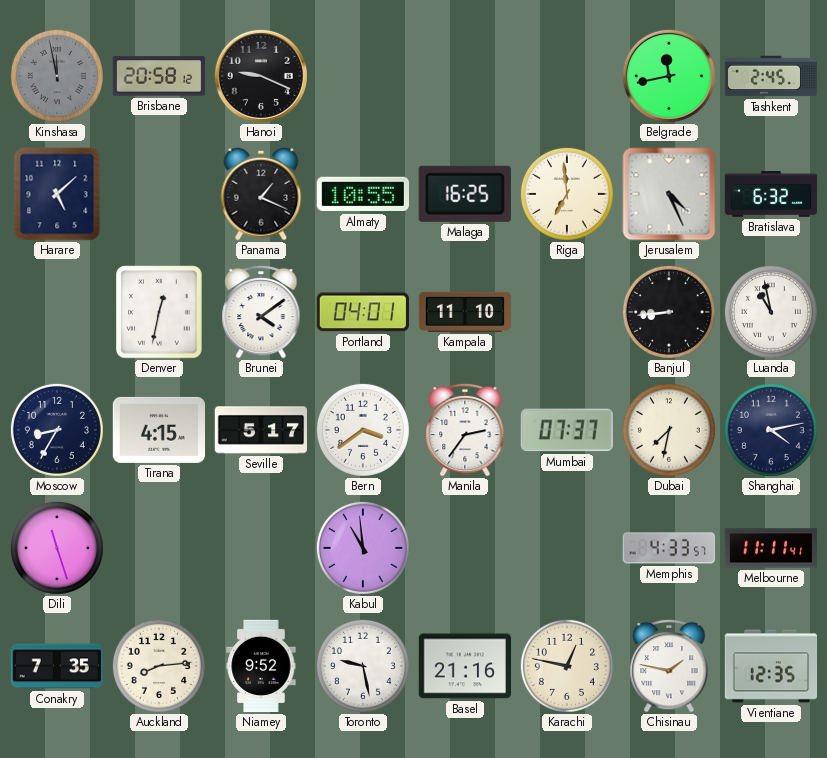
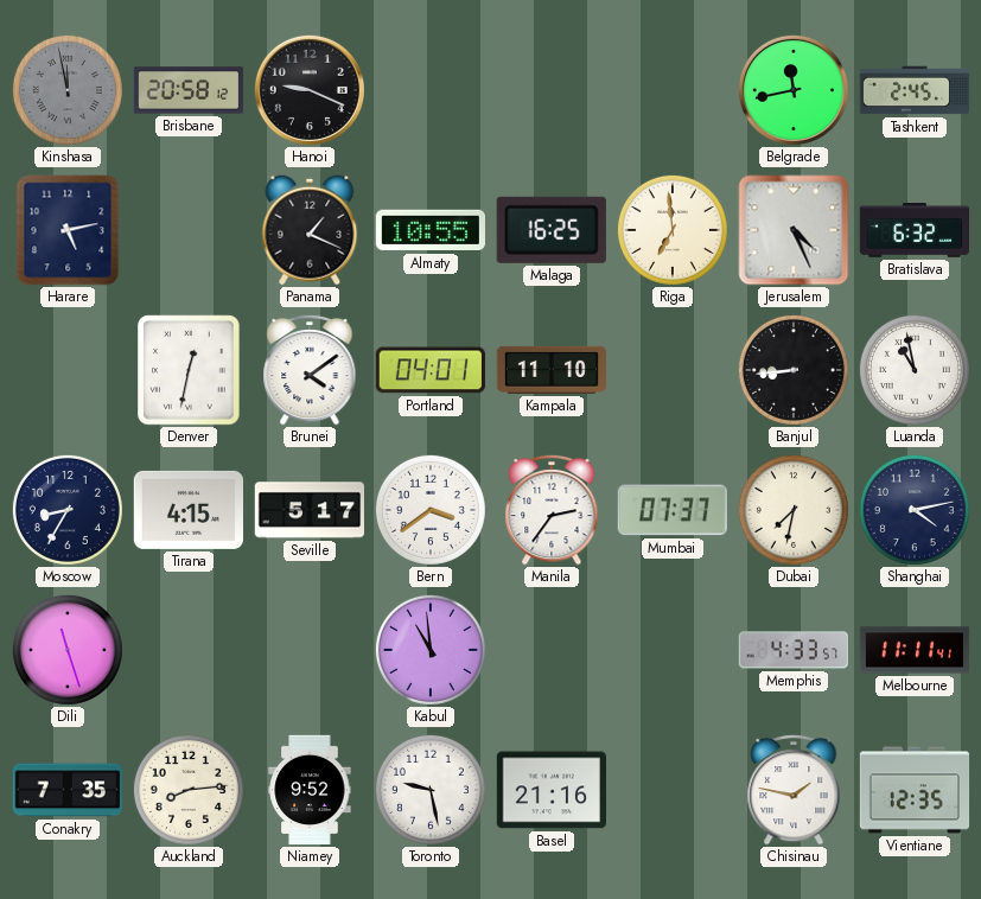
Harare: 5:08 -> 5:13
Karachi: 12:47 -> none
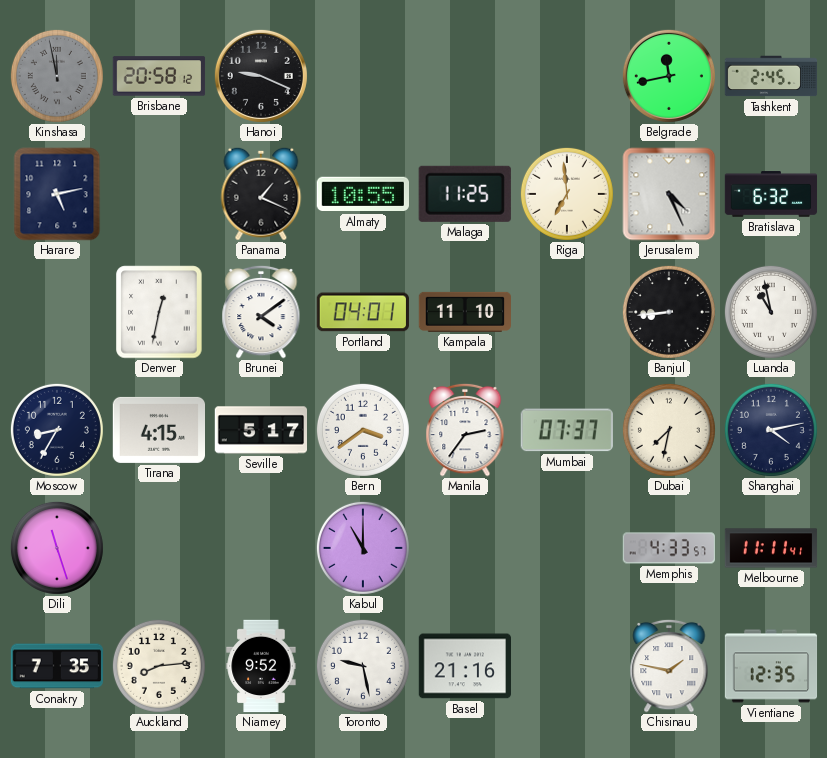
Malaga: 16:25 -> 11:25
Kabul: 10:59 -> 11:00
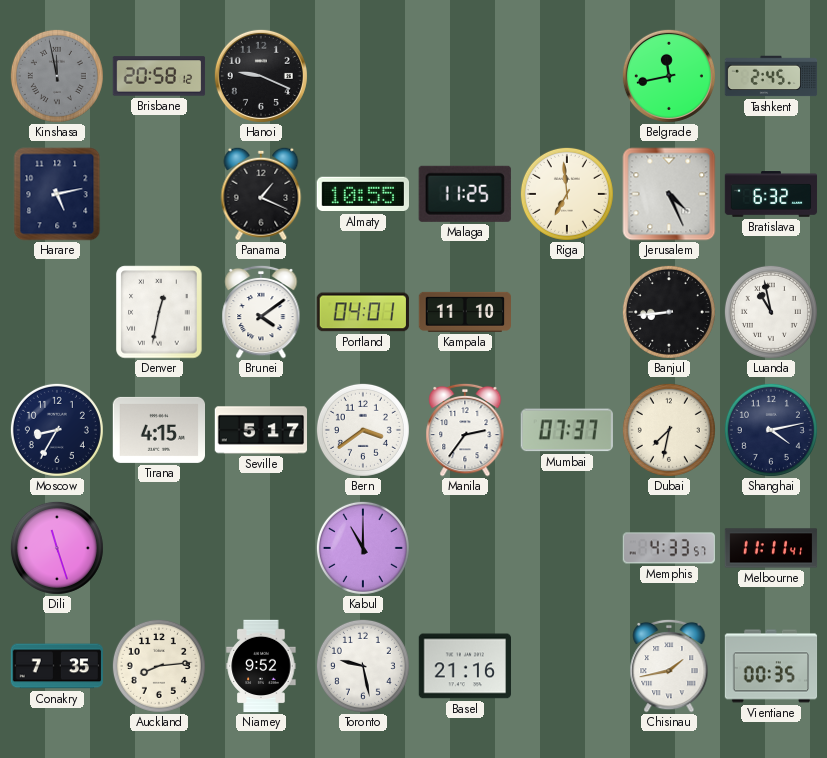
Chisinau: 1:47 -> 1:43
Vientiane: 12:35 -> 00:35
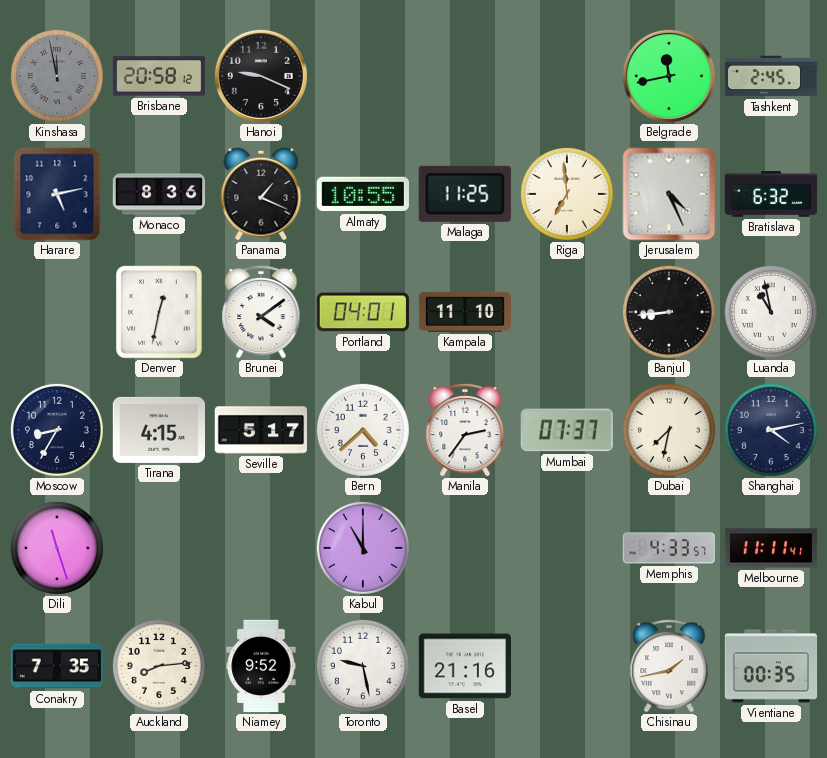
Monaco: none -> 8:36
Bern: 3:39 -> 4:38
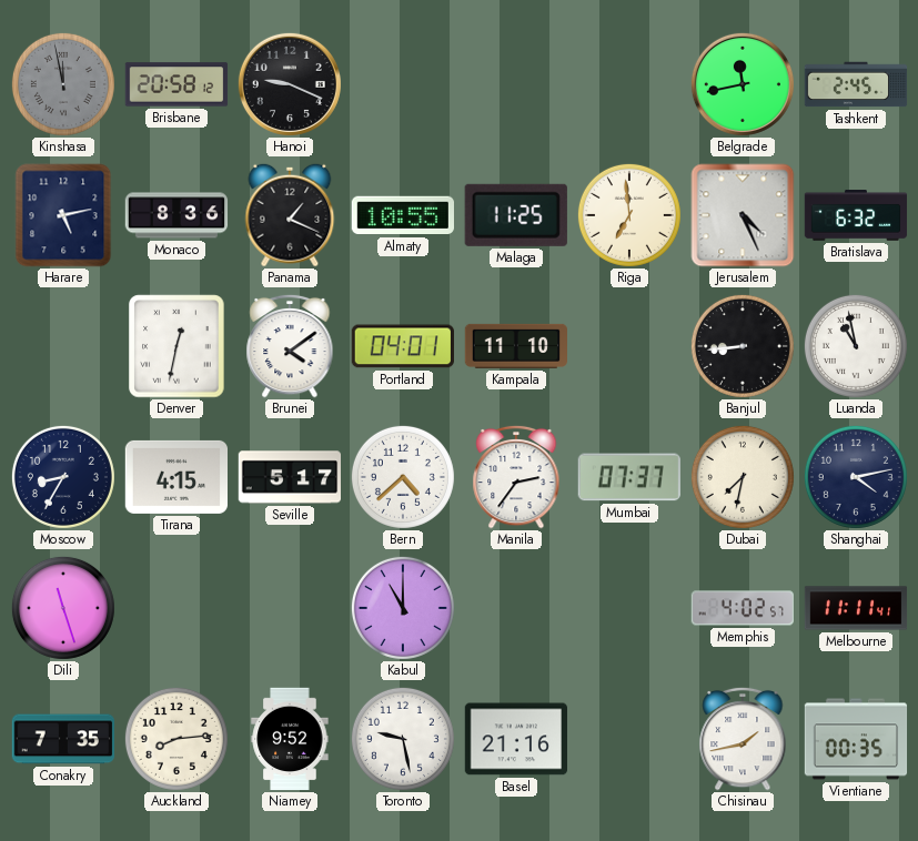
Memphis: 4:33 -> 4:02
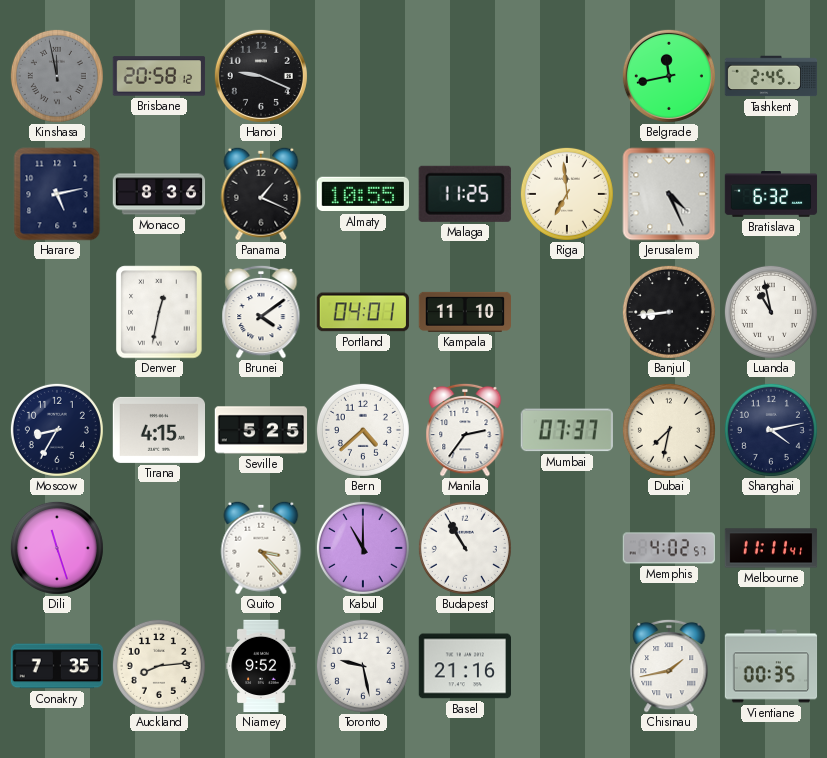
Seville: 5:17 -> 5:25
Quito: none -> 3:23
Budapest: none -> 10:55
